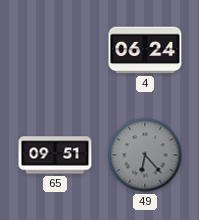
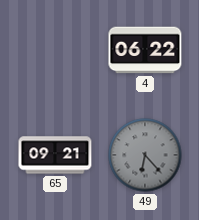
4: 06:24 -> 06:22
65: 09:51 -> 09:21
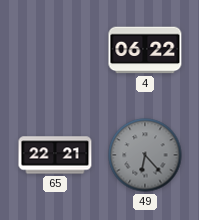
65: 09:21 -> 22:21
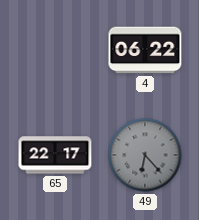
65: 22:21 -> 22:17
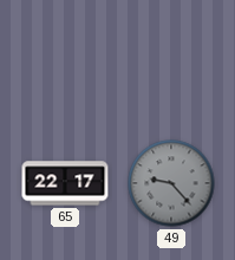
4: 06:22 -> none
49: 6:23 -> 9:23
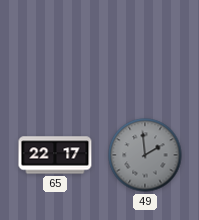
49: 9:23 -> 1:59
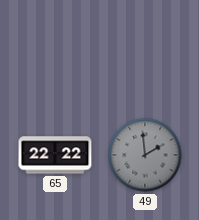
65: 22:17 -> 22:22
